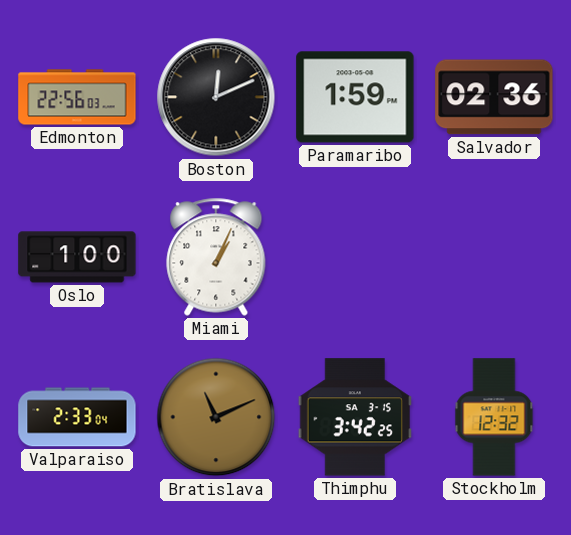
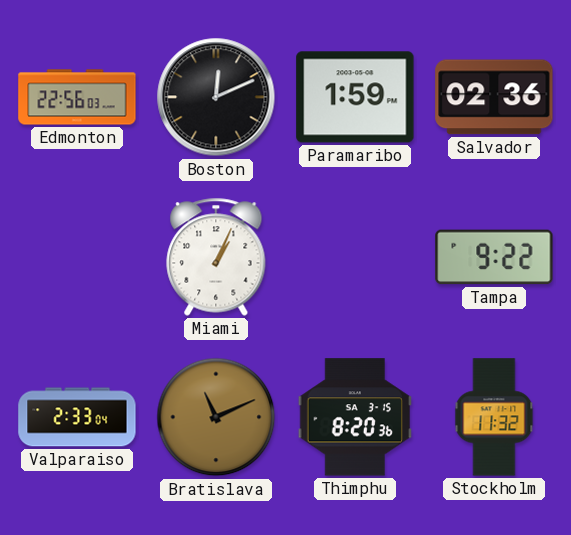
Oslo: 1:00 -> none
Tampa: none -> 9:22
Thimphu: 3:42 -> 8:20
Stockholm: 12:32 -> 11:32
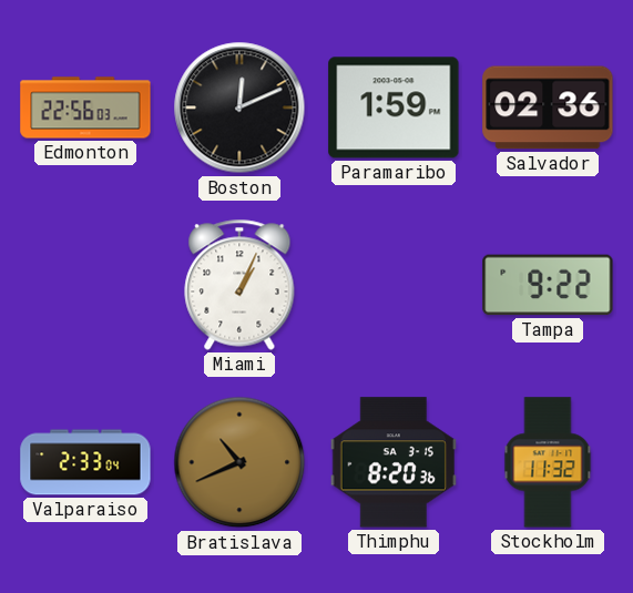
Bratislava: 11:11 -> 10:41
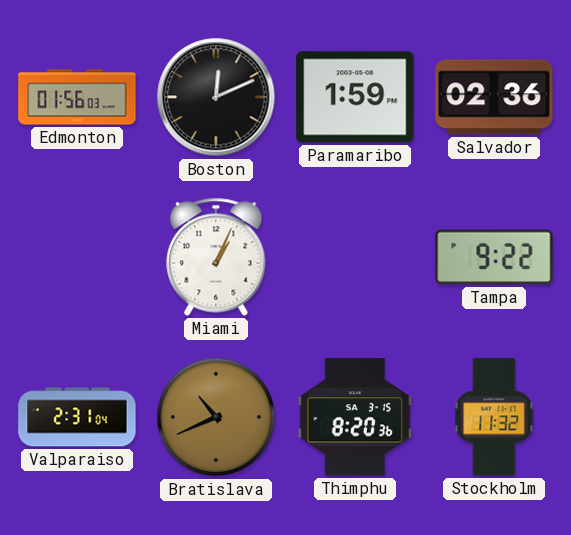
Edmonton: 22:56 -> 01:56
Valparaiso: 2:33 -> 2:31
